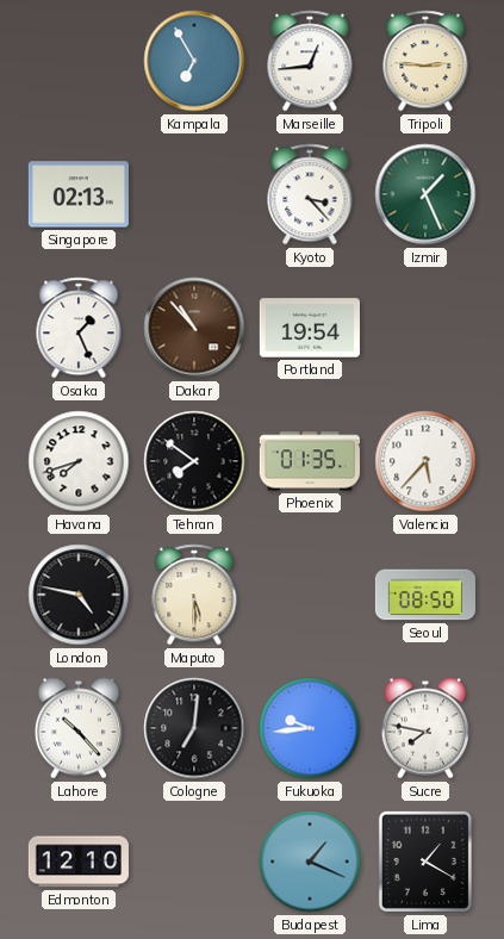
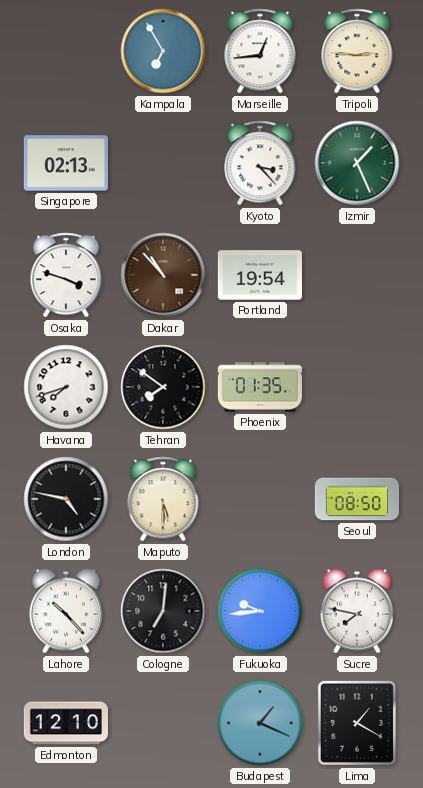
Osaka: 1:26 -> 3:48
Valencia: 5:37 -> none
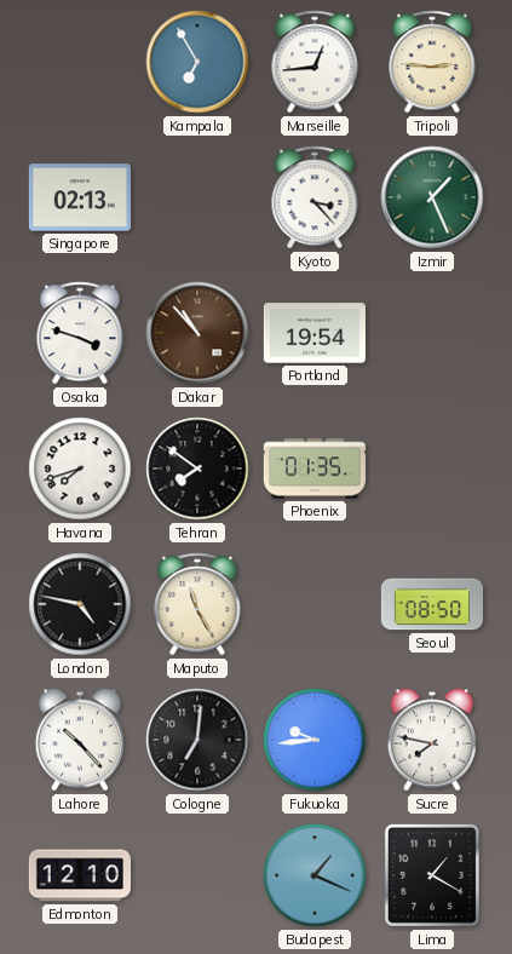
Maputo: 5:30 -> 11:25
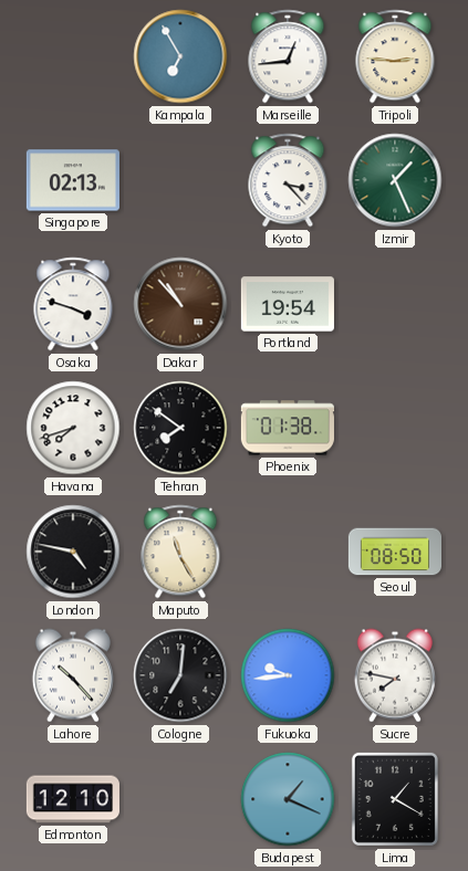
Phoenix: 01:35 -> 01:38
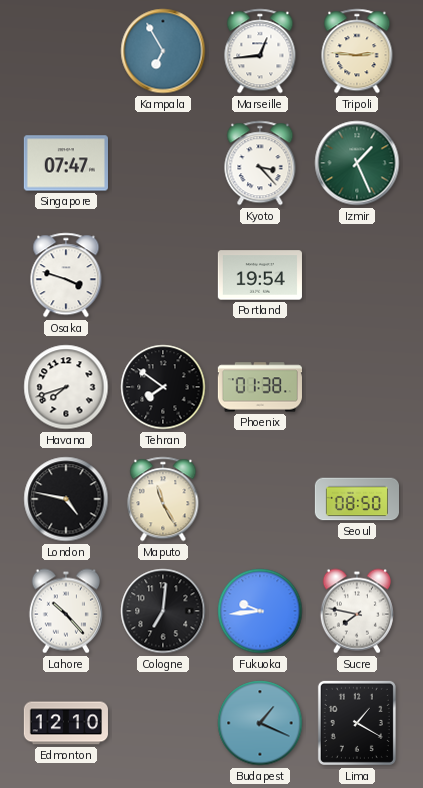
Singapore: 02:13 -> 07:47
Dakar: 10:53 -> none
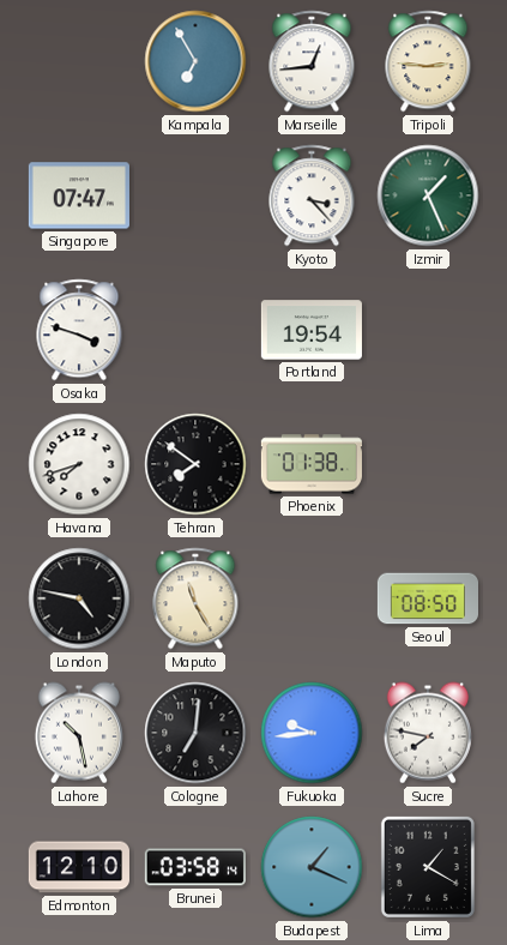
Lahore: 10:23 -> 10:28
Brunei: none -> 03:58
